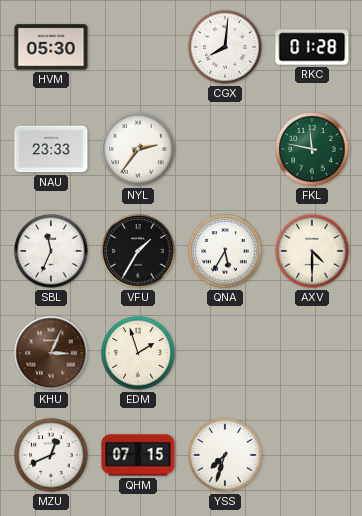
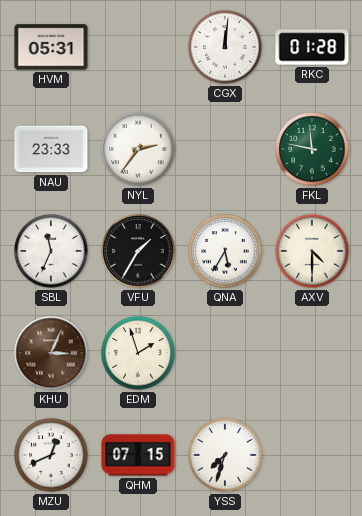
HVM: 05:30 -> 05:31
CGX: 8:01 -> 12:01
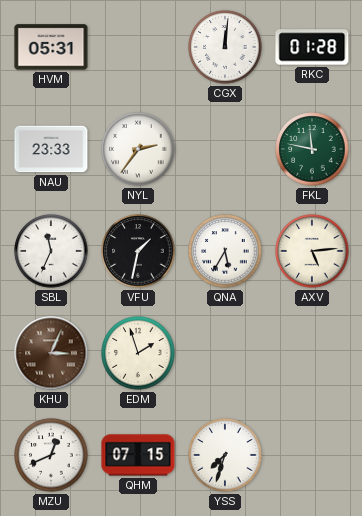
VFU: 1:35 -> 1:32
AXV: 4:30 -> 5:14
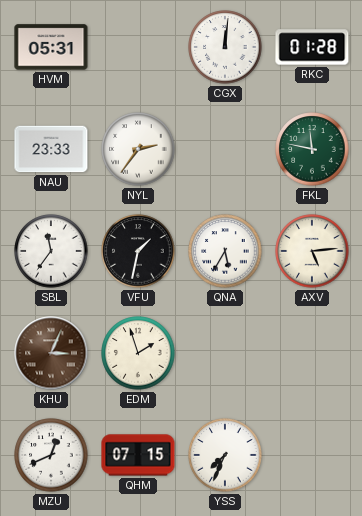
SBL: 11:34 -> 11:36
YSS: 7:33 -> 7:34
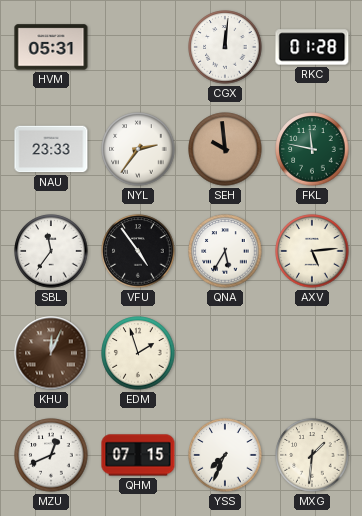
SEH: none -> 9:59
VFU: 1:32 -> 4:54
KHU: 3:04 -> 12:04
MXG: none -> 1:31
